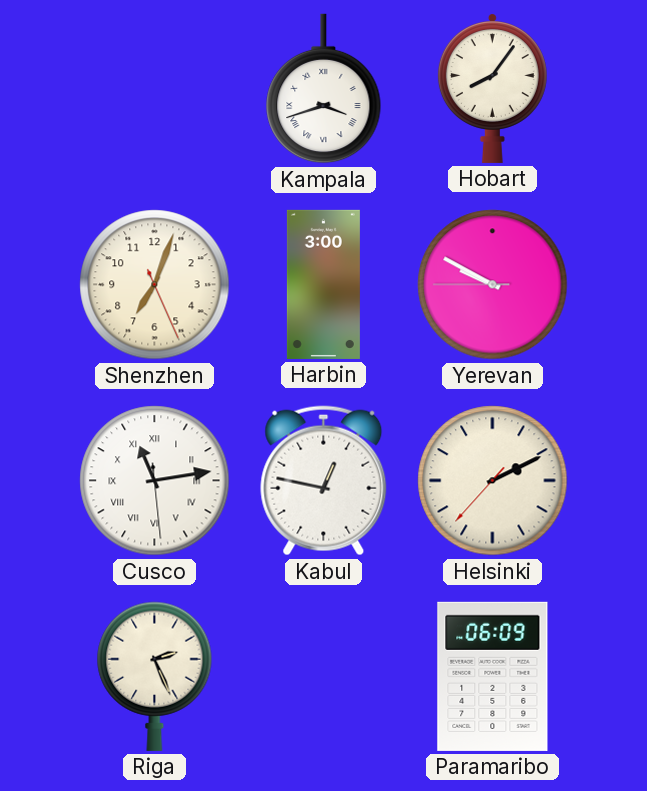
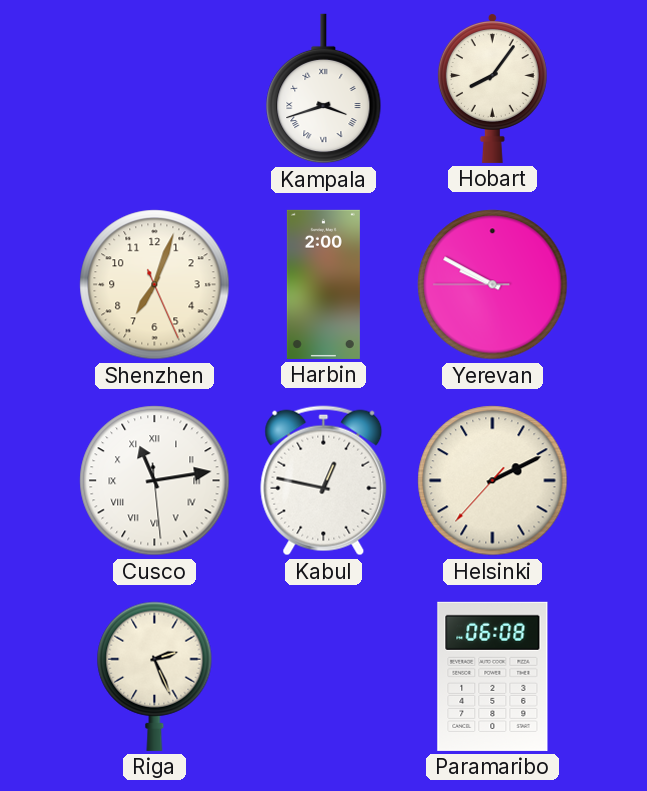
Harbin: 3:00 -> 2:00
Paramaribo: 06:09 -> 06:08
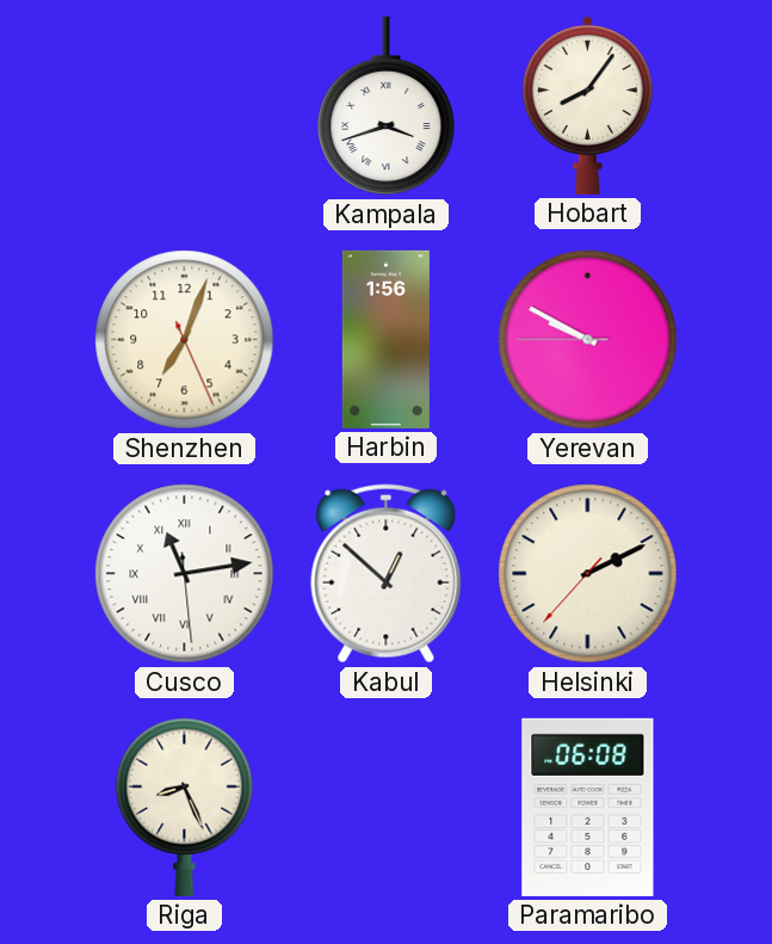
Harbin: 2:00 -> 1:56
Kabul: 12:47 -> 12:52
Riga: 2:26 -> 8:26
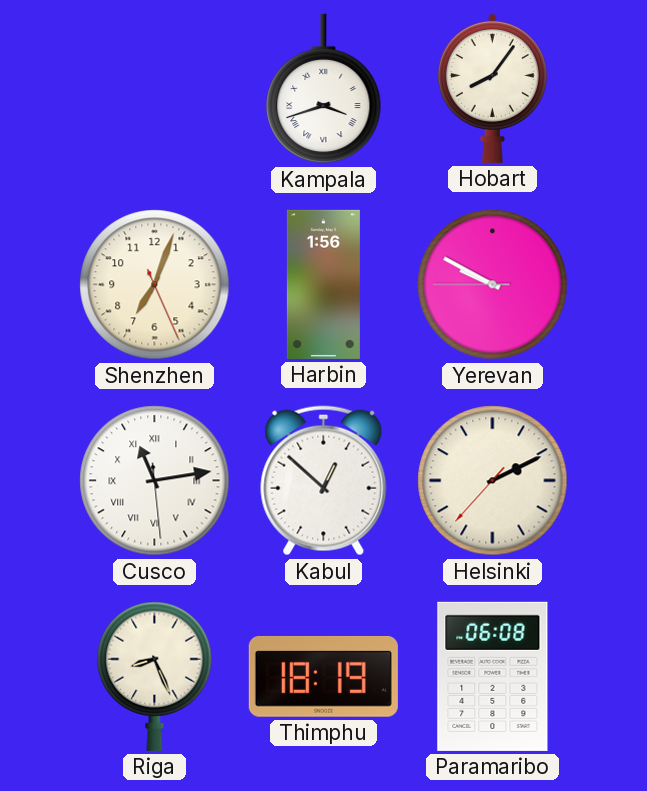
Thimphu: none -> 18:19
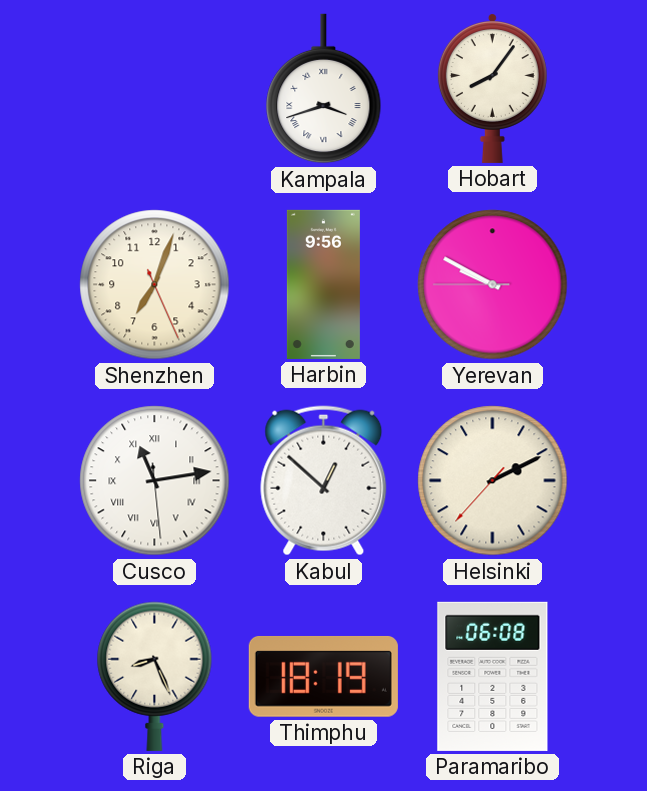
Harbin: 1:56 -> 9:56
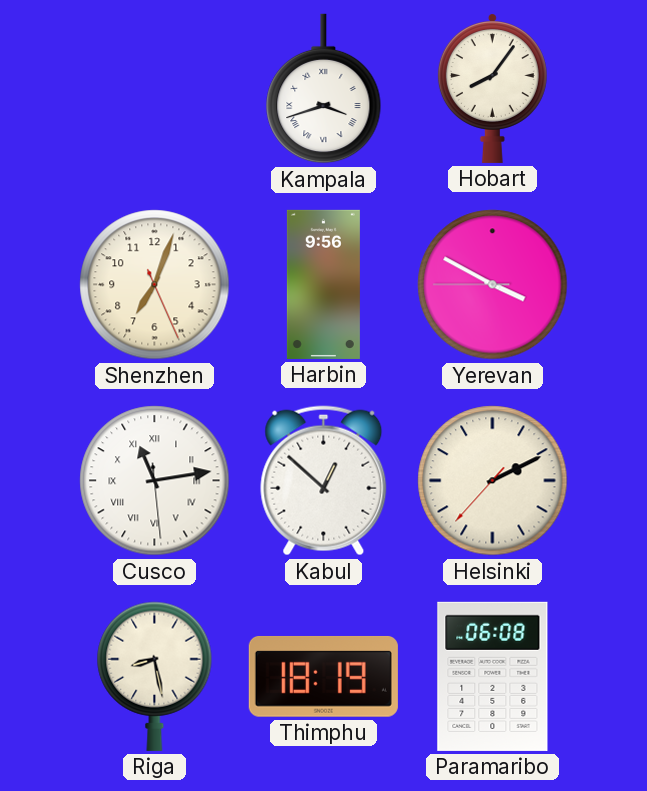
Yerevan: 9:49 -> 3:49
Riga: 8:26 -> 8:28
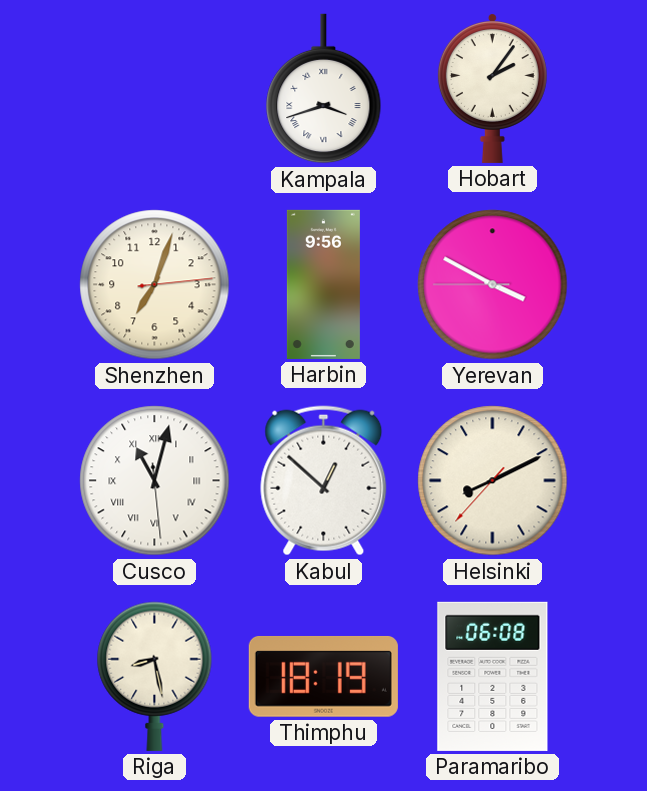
Hobart: 8:06 -> 2:06
Shenzhen: 7:03:26 -> 7:03:14
Cusco: 11:13 -> 11:02
Helsinki: 2:10 -> 8:10
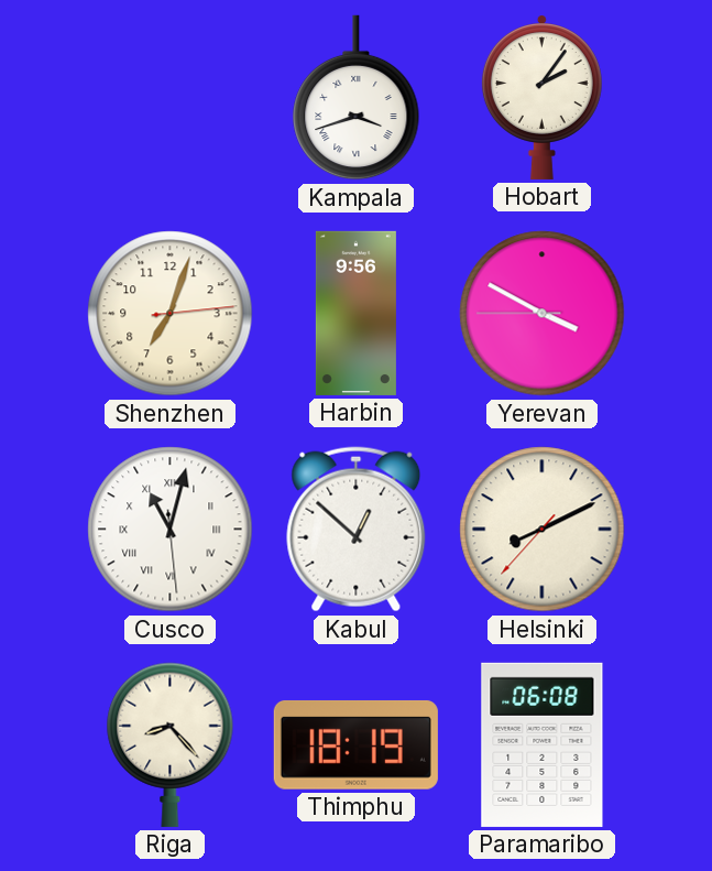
Riga: 8:28 -> 8:23
